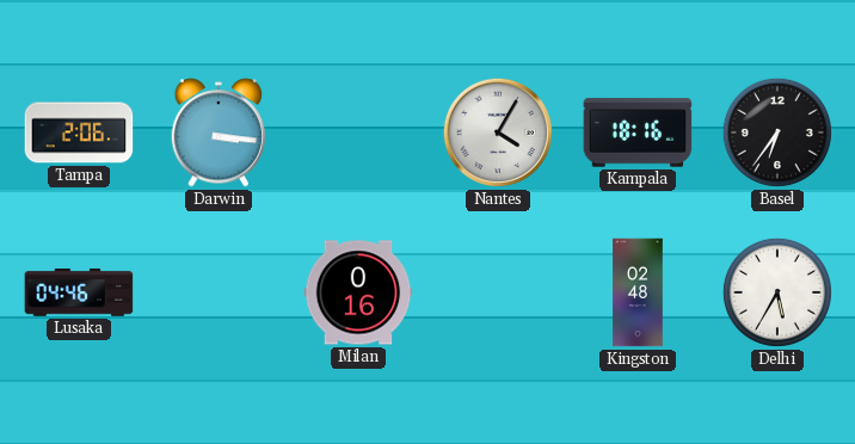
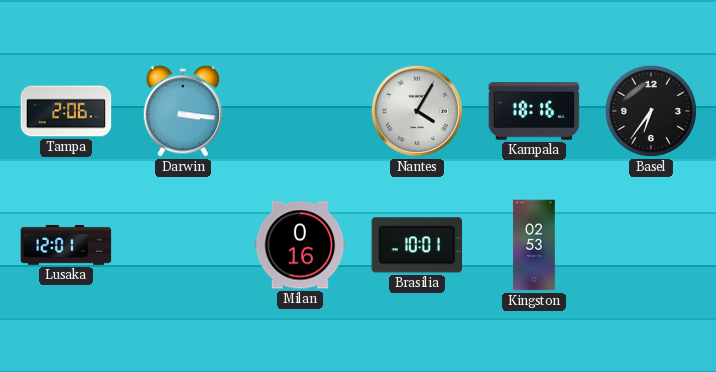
Lusaka: 04:46 -> 12:01
Brasilia: none -> 10:01
Kingston: 02:48 -> 02:53
Delhi: 5:35 -> none
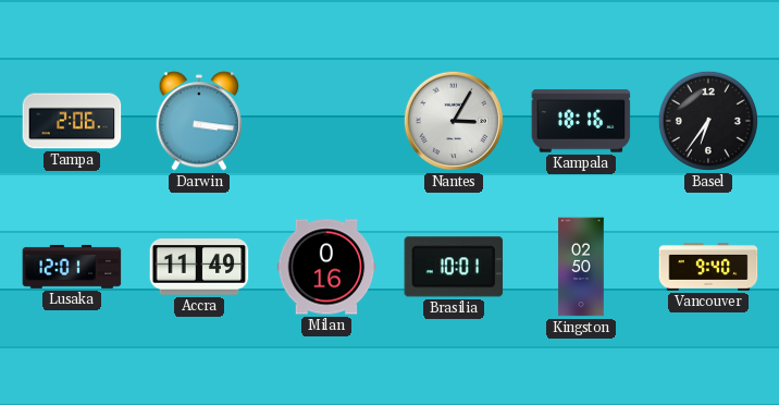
Nantes: 4:05 -> 3:05
Accra: none -> 11:49
Kingston: 02:53 -> 02:50
Vancouver: none -> 9:40
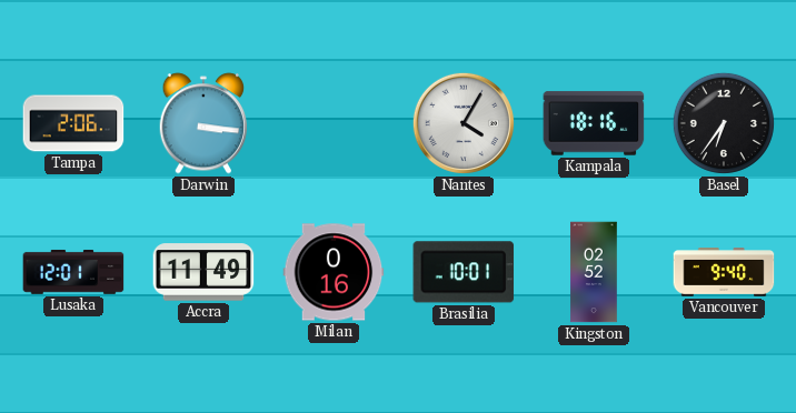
Nantes: 3:05 -> 4:05
Kingston: 02:50 -> 02:52
